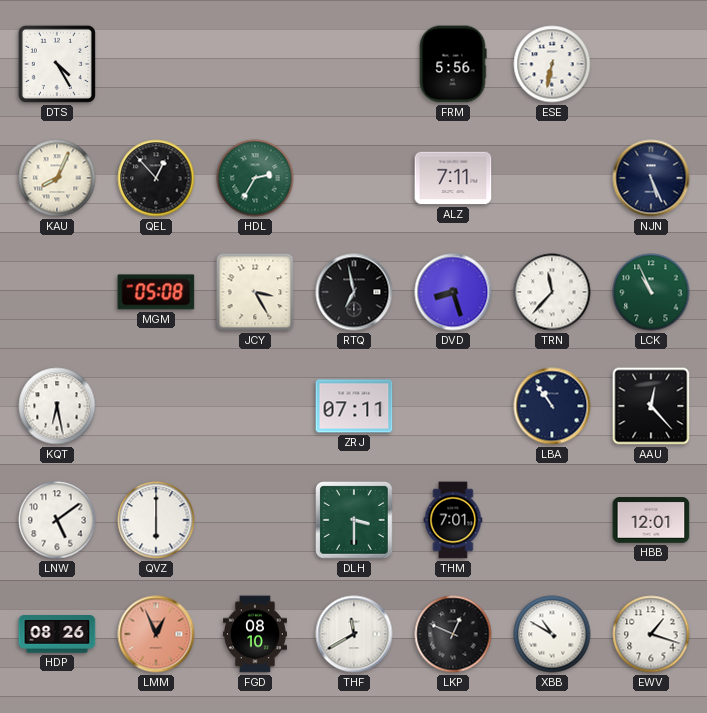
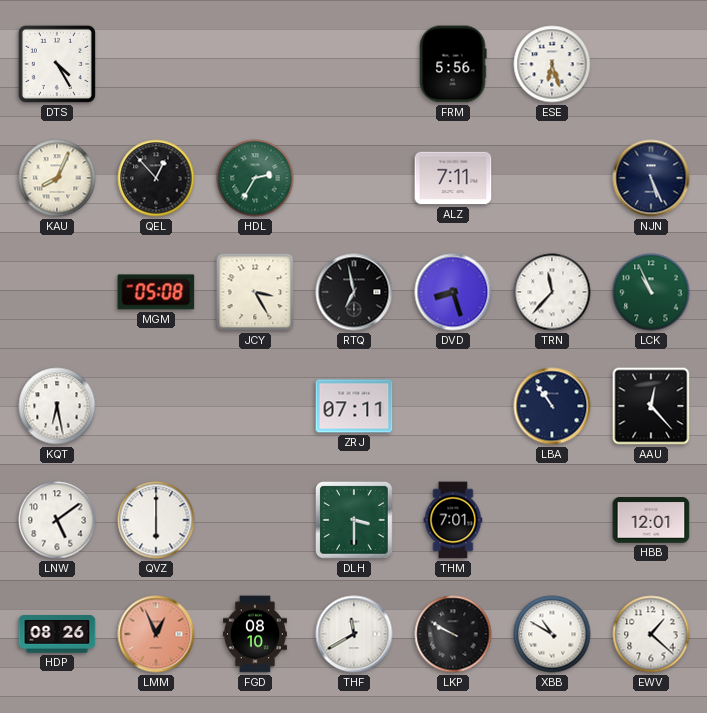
ESE: 6:32 -> 6:27
LKP: 12:49 -> 9:50
EWV: 1:18 -> 1:22
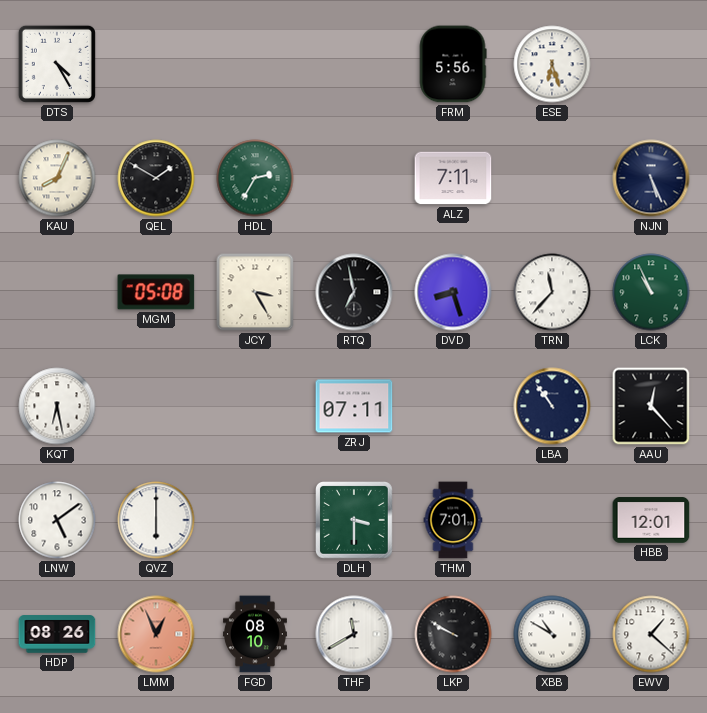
QEL: 12:53 -> 1:50
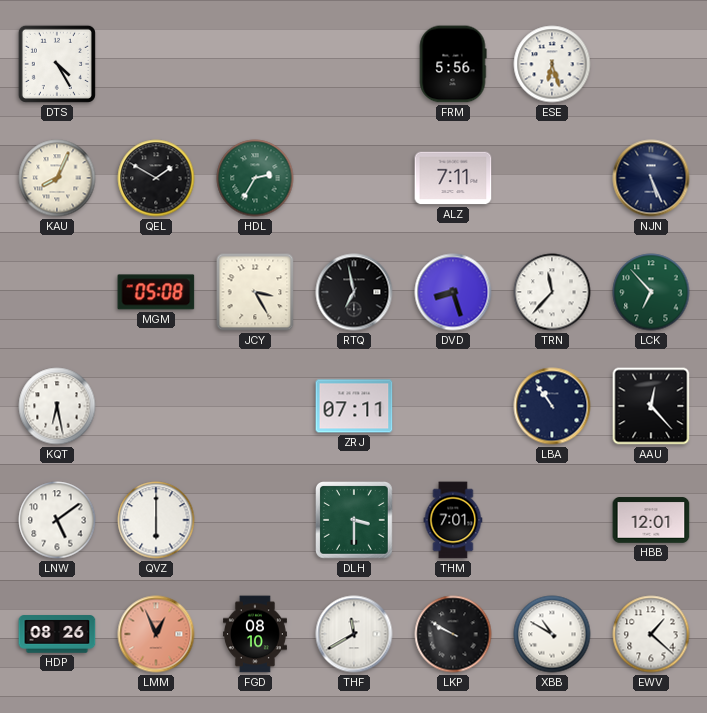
LCK: 10:56 -> 6:53
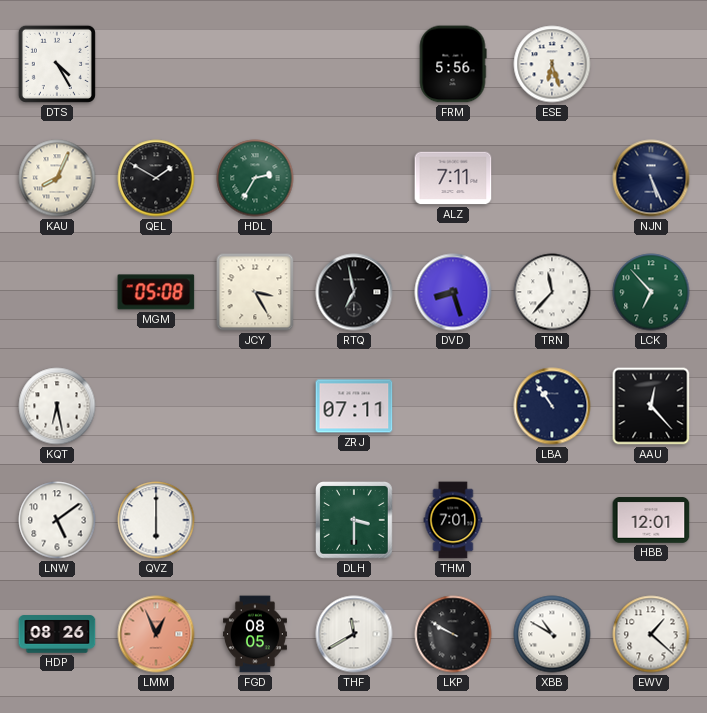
FGD: 08:10 -> 08:05
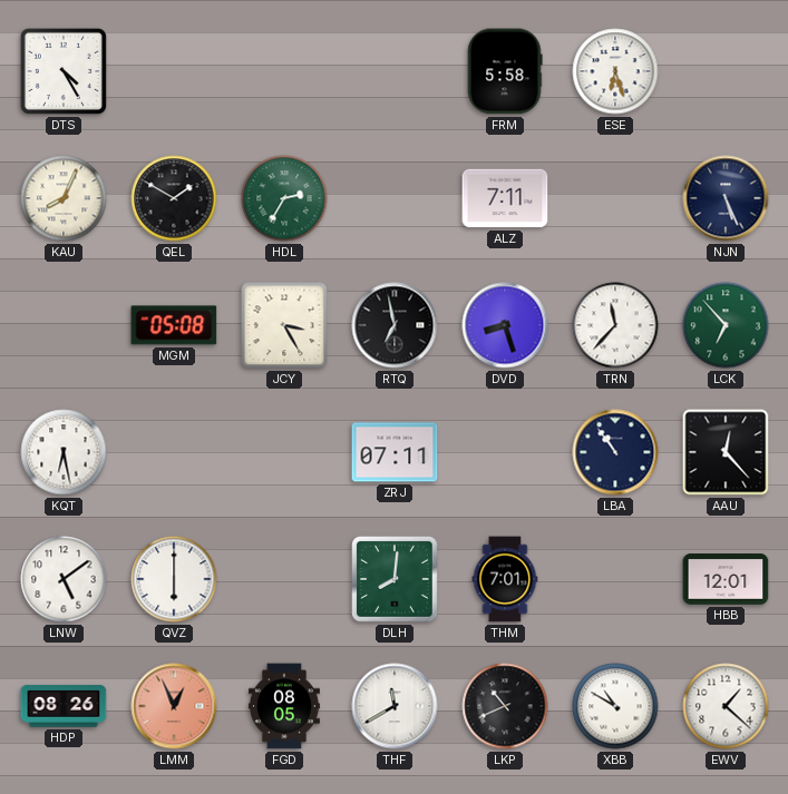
FRM: 5:56 -> 5:58
DLH: 3:30 -> 8:01
LKP: 9:50 -> 10:41
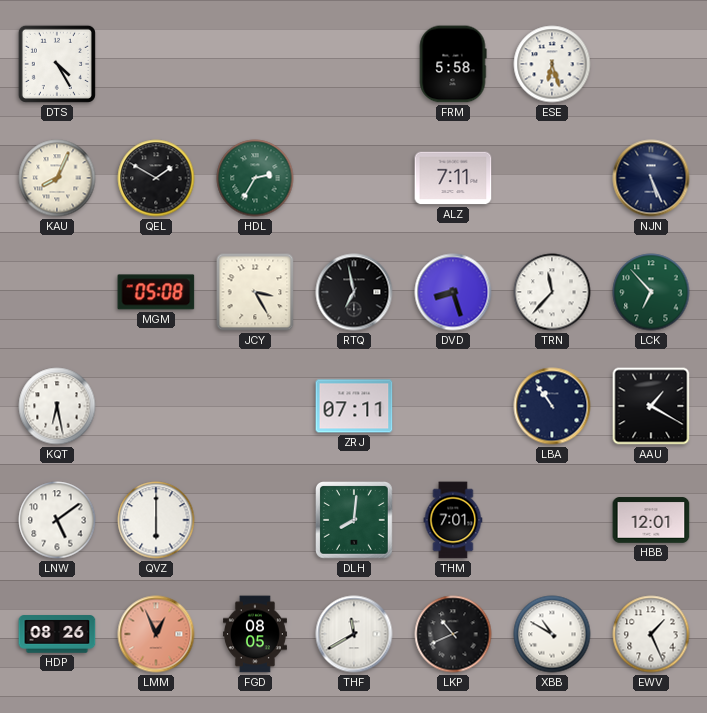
AAU: 12:23 -> 1:20
EWV: 1:22 -> 1:26
